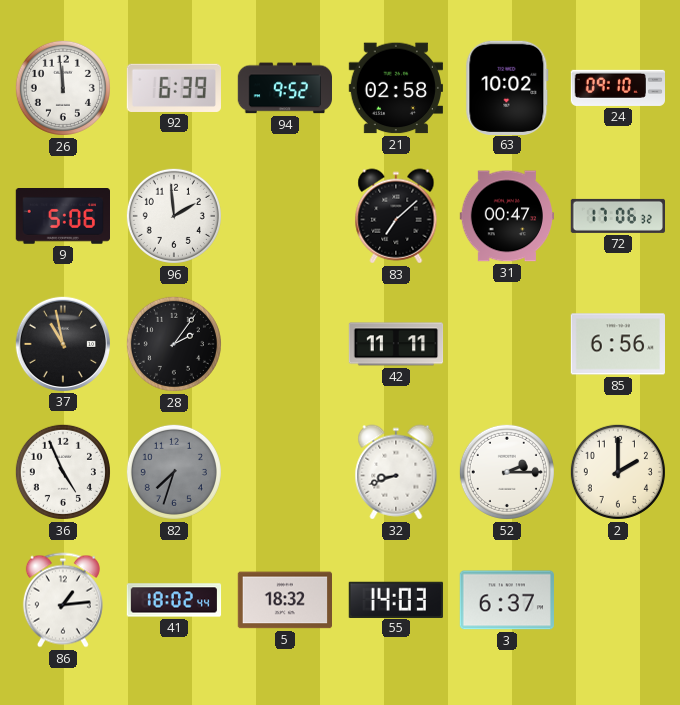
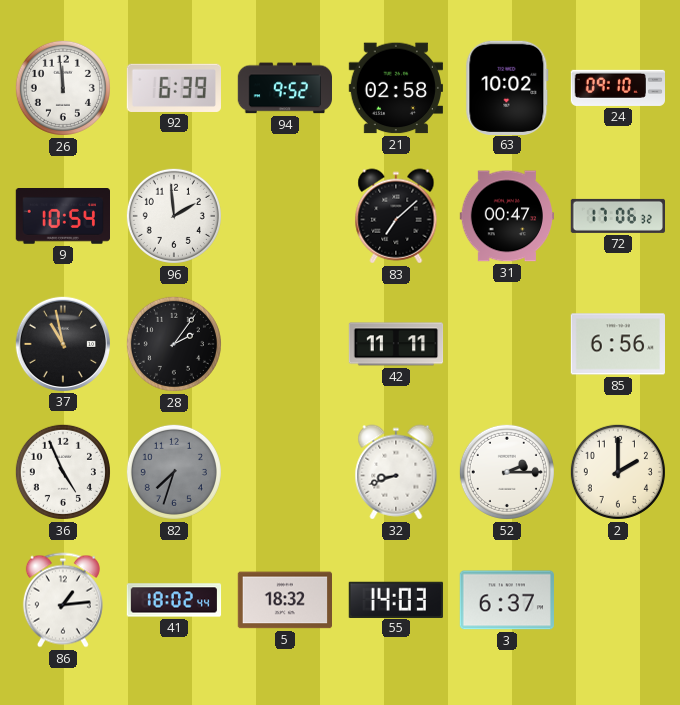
9: 5:06 -> 10:54
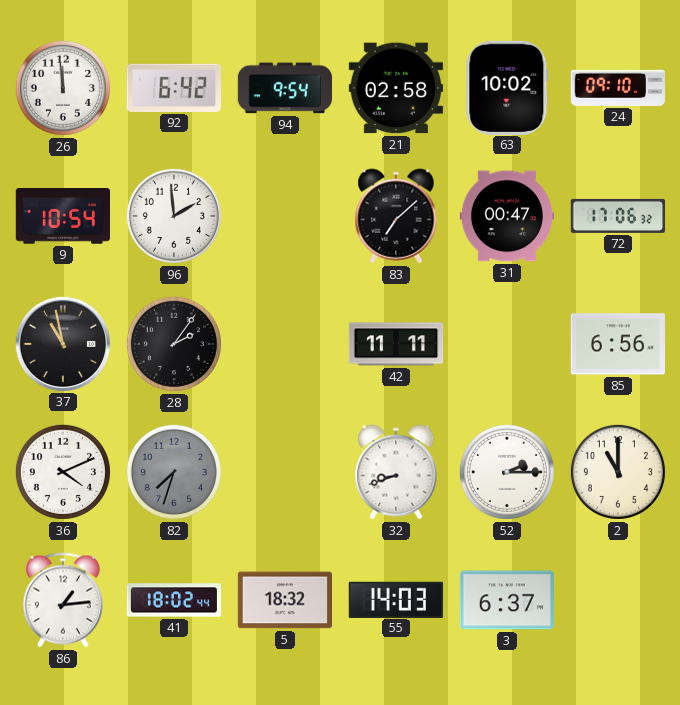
92: 6:39 -> 6:42
94: 9:52 -> 9:54
36: 4:56 -> 4:11
2: 2:00 -> 11:00
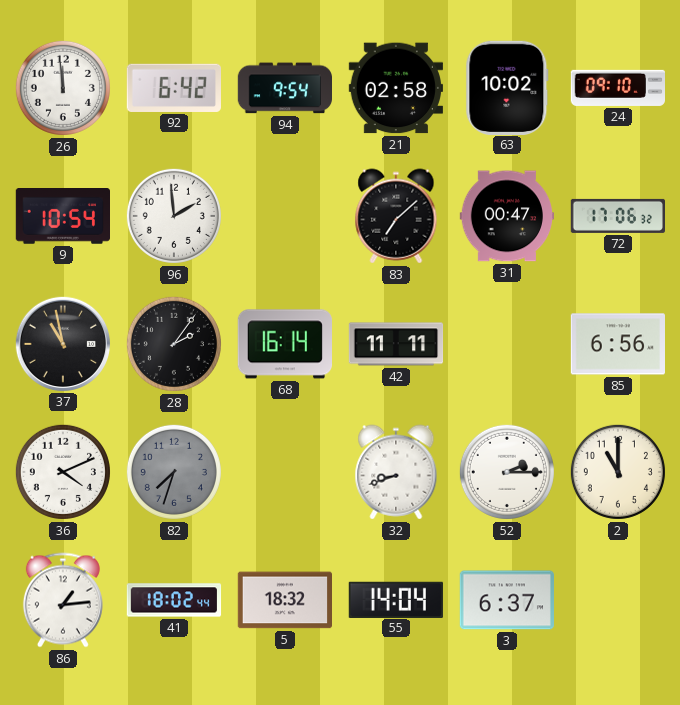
68: none -> 16:14
55: 14:03 -> 14:04
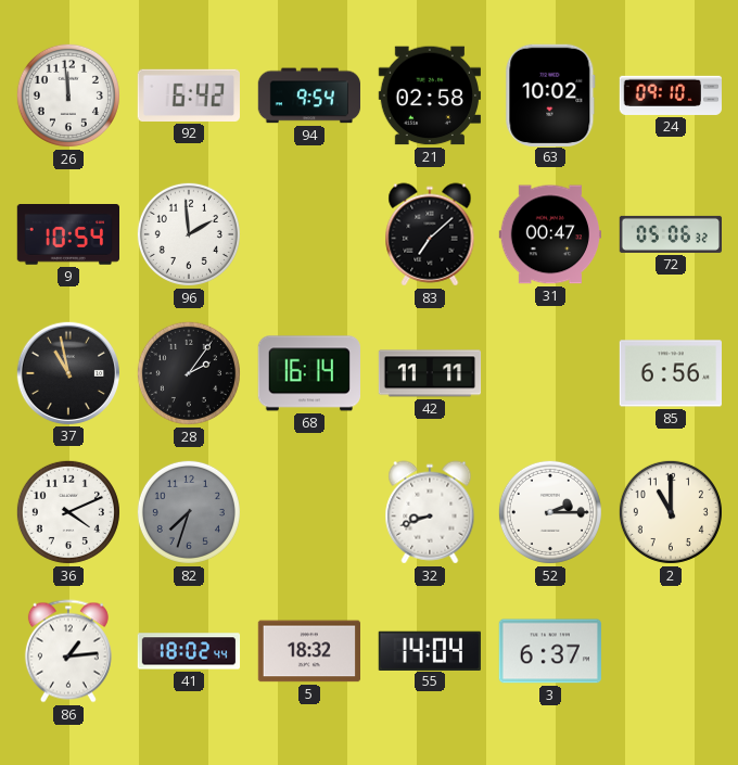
72: 17:06 -> 05:06
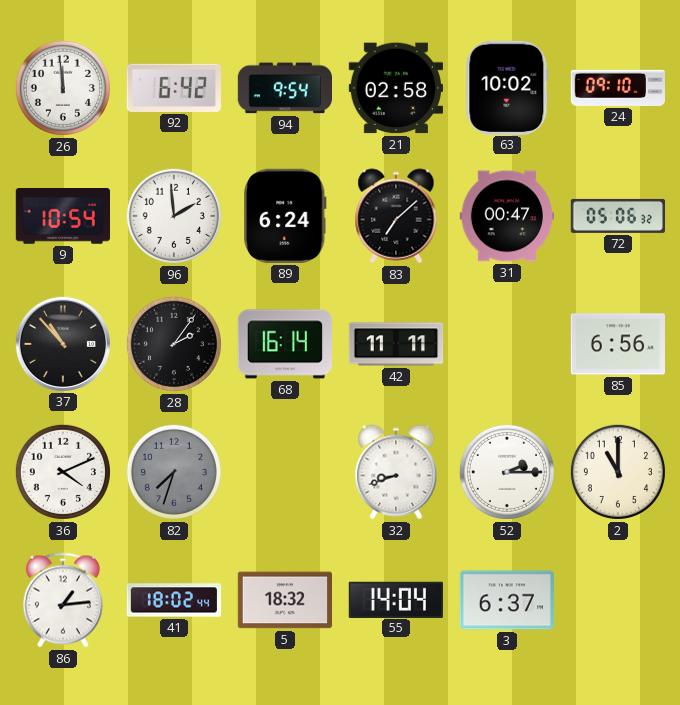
89: none -> 6:24
37: 10:58 -> 10:53
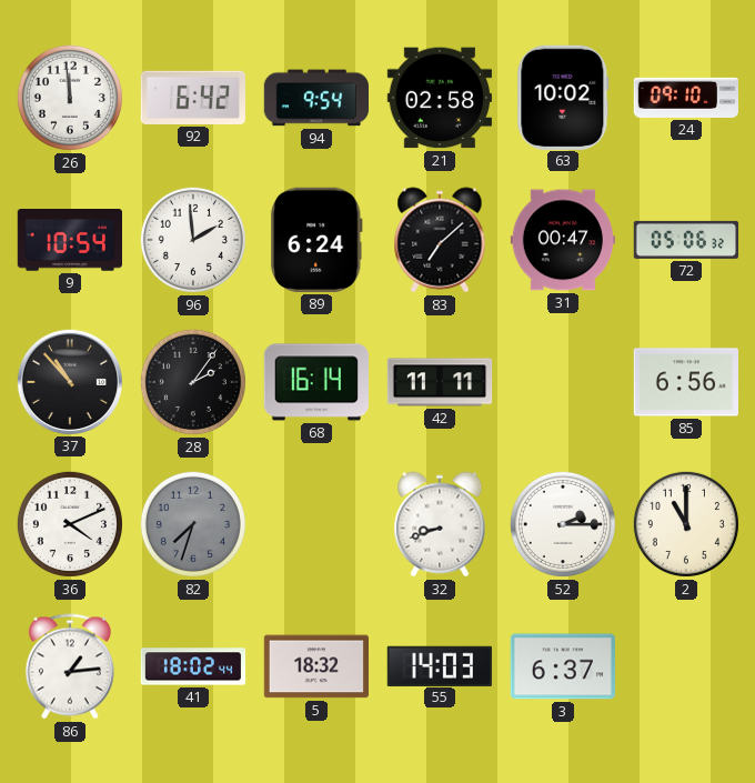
55: 14:04 -> 14:03
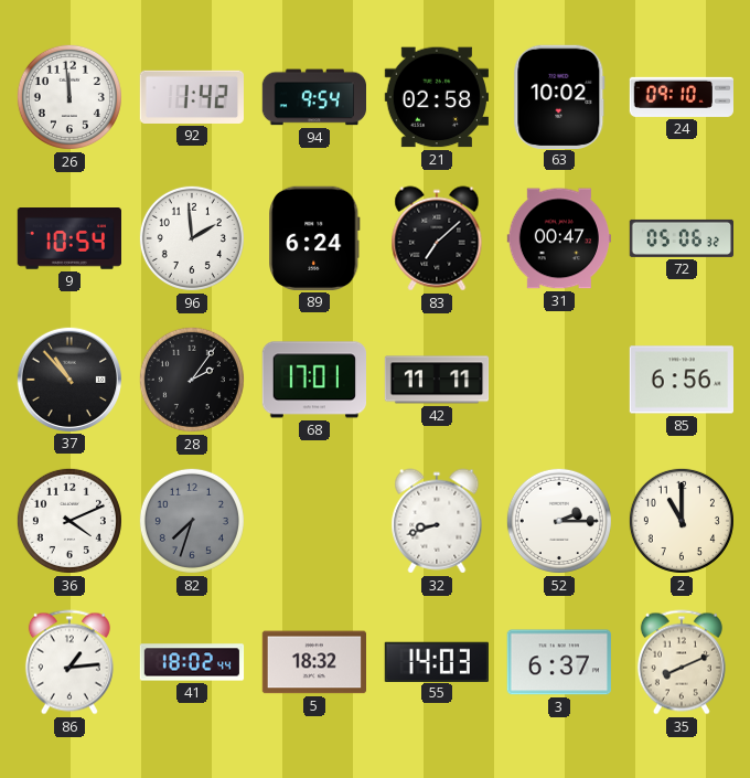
92: 6:42 -> 1:42
68: 16:14 -> 17:01
35: none -> 8:11
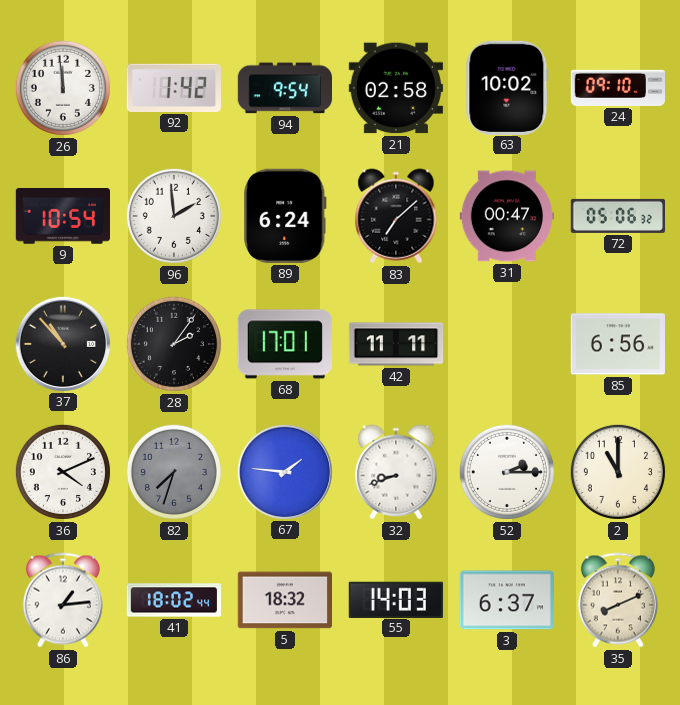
67: none -> 1:46
